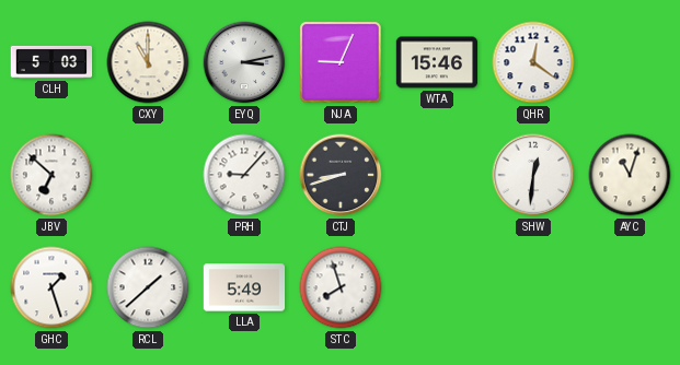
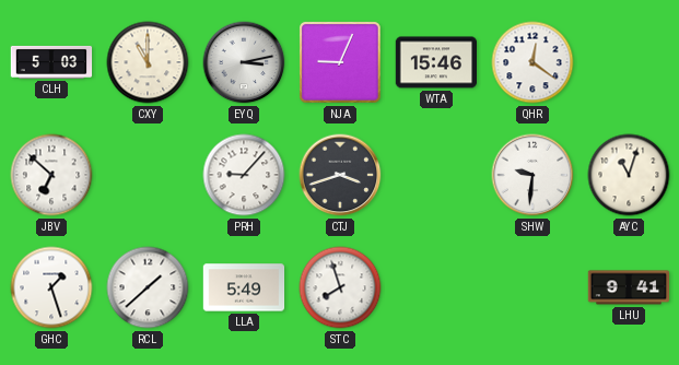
CTJ: 8:42 -> 3:42
SHW: 12:31 -> 9:31
LHU: none -> 9:41
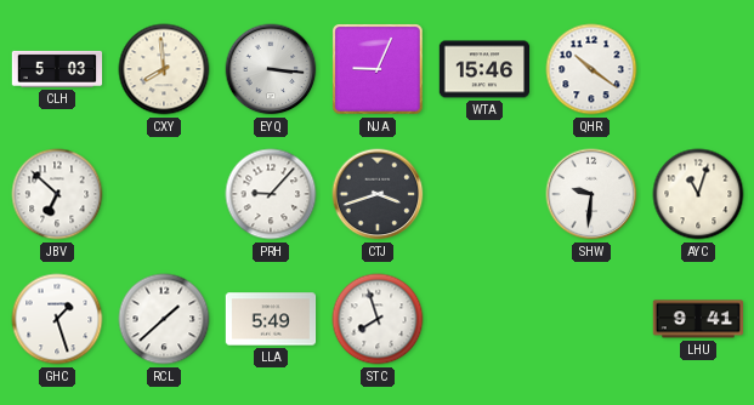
CXY: 11:00 -> 7:59
EYQ: 3:13 -> 3:16
QHR: 12:21 -> 10:21
